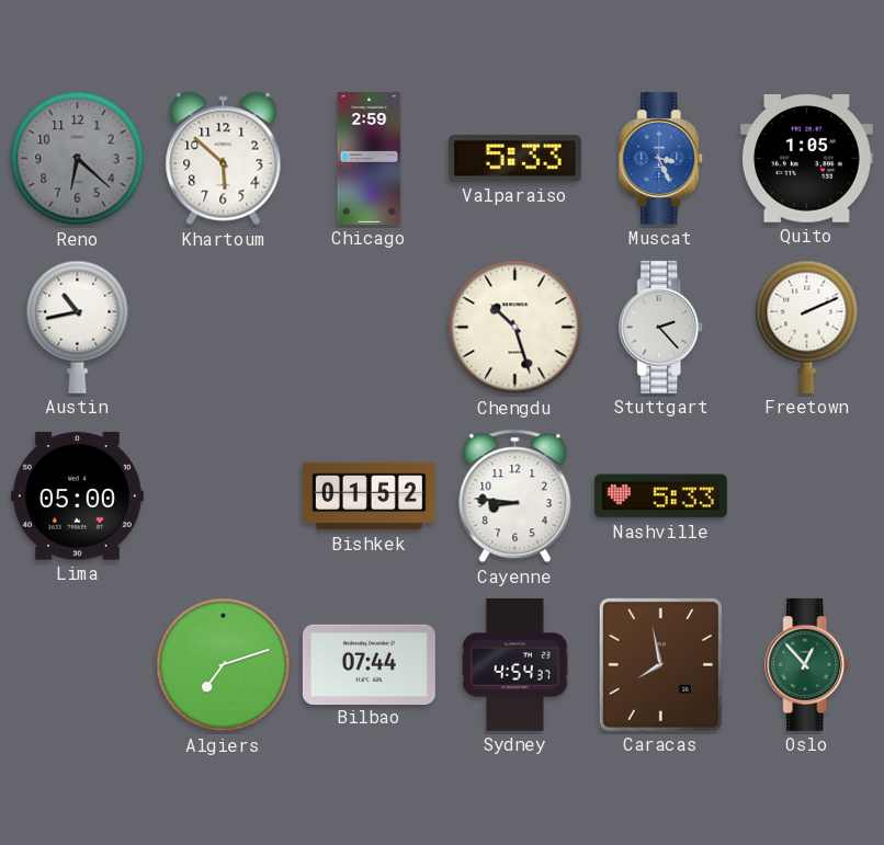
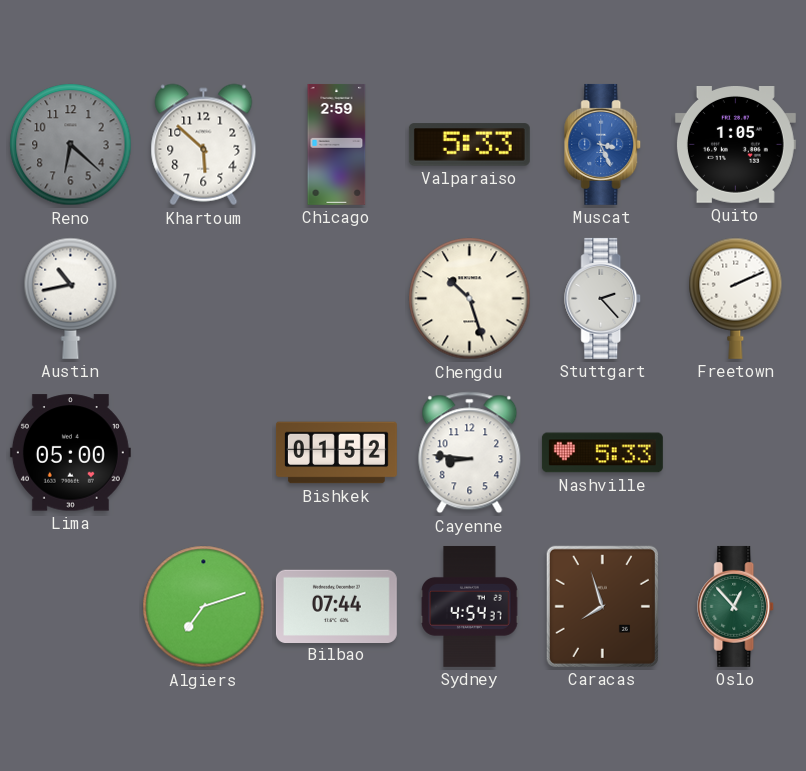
Caracas: 7:58 -> 7:57
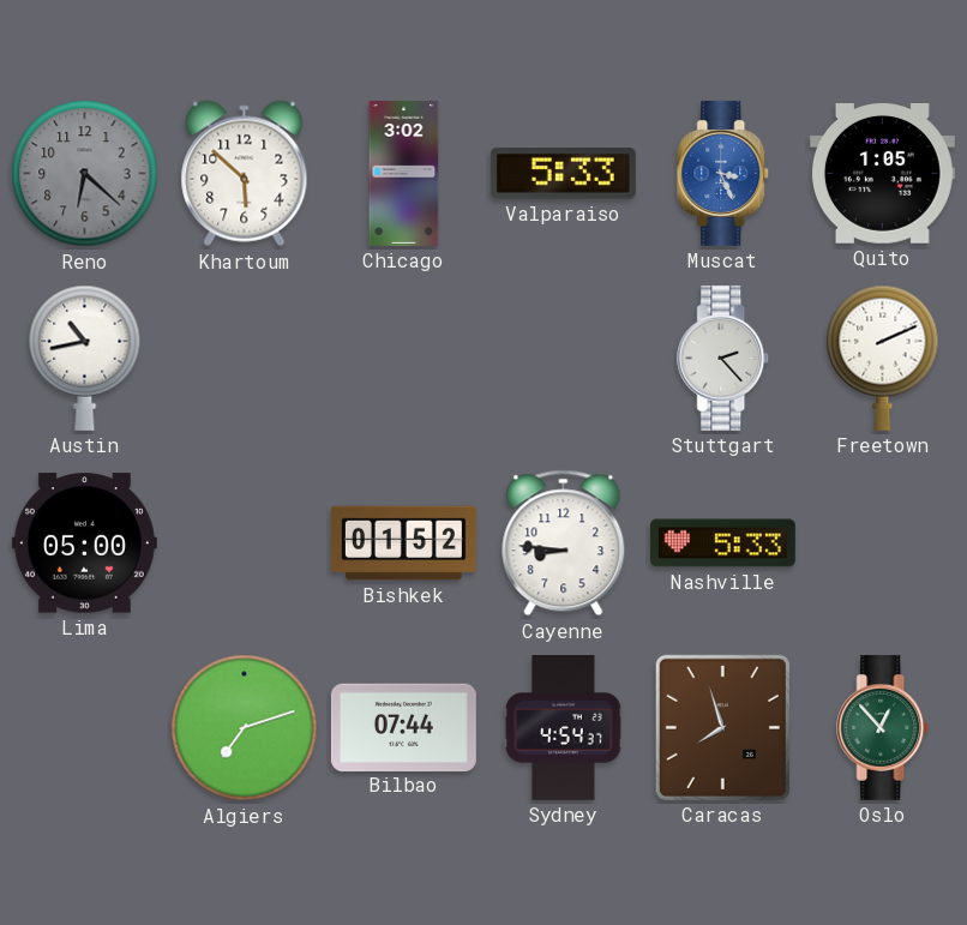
Chicago: 2:59 -> 3:02
Chengdu: 10:27 -> none
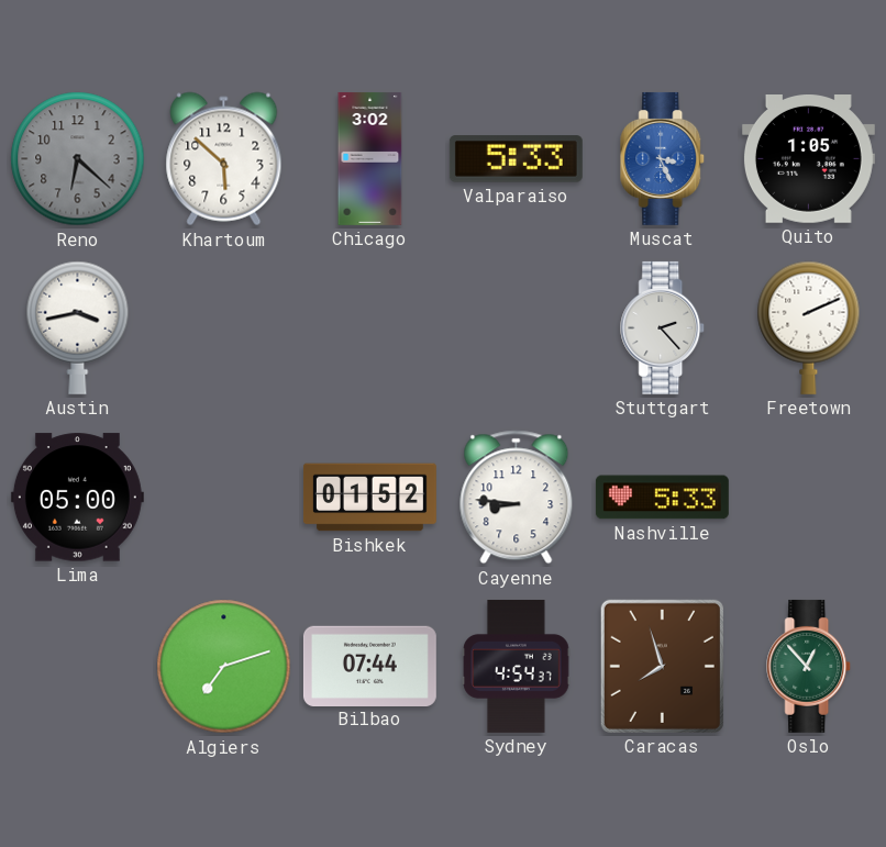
Austin: 10:43 -> 3:43
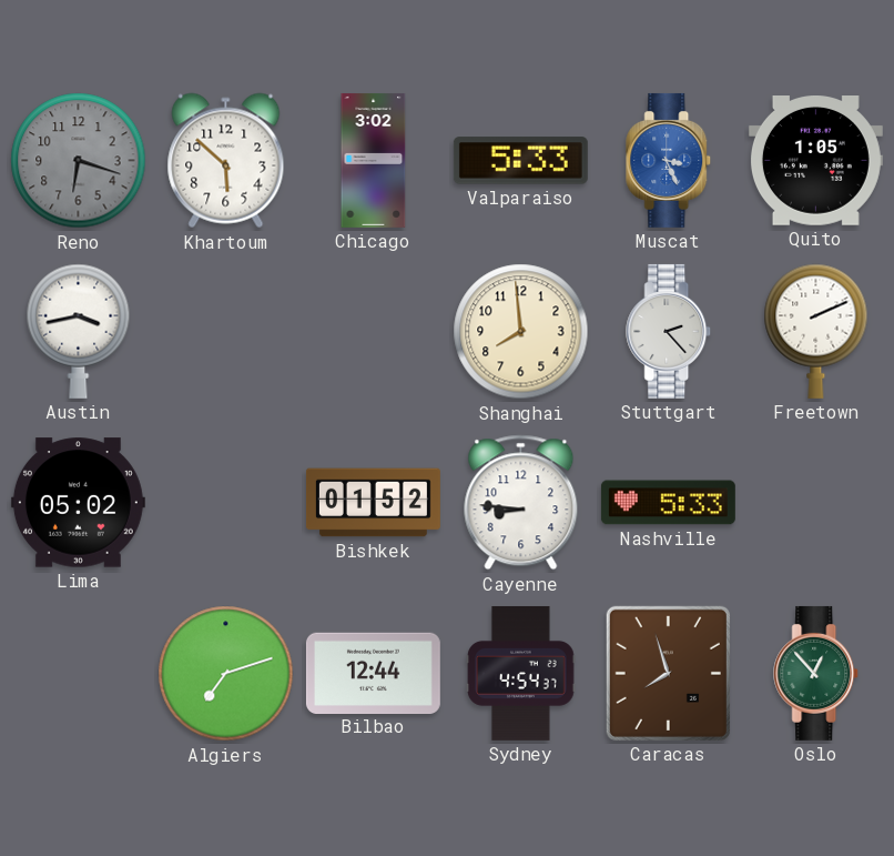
Reno: 6:22 -> 6:18
Shanghai: none -> 7:59
Lima: 05:00 -> 05:02
Bilbao: 07:44 -> 12:44
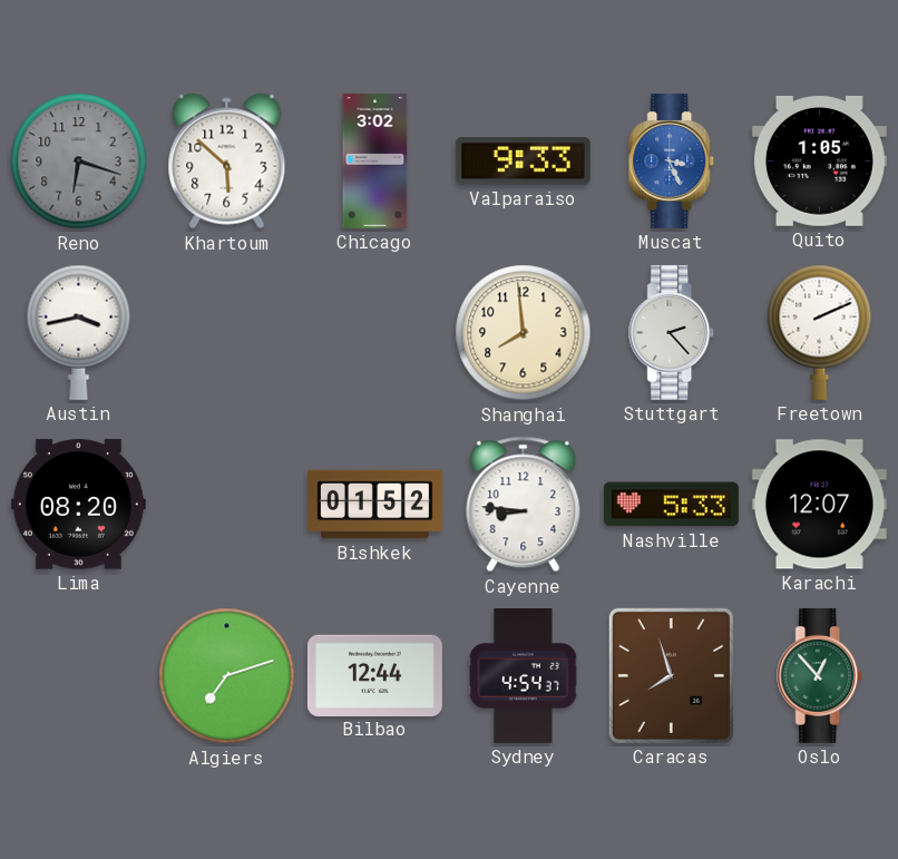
Valparaiso: 5:33 -> 9:33
Lima: 05:02 -> 08:20
Karachi: none -> 12:07
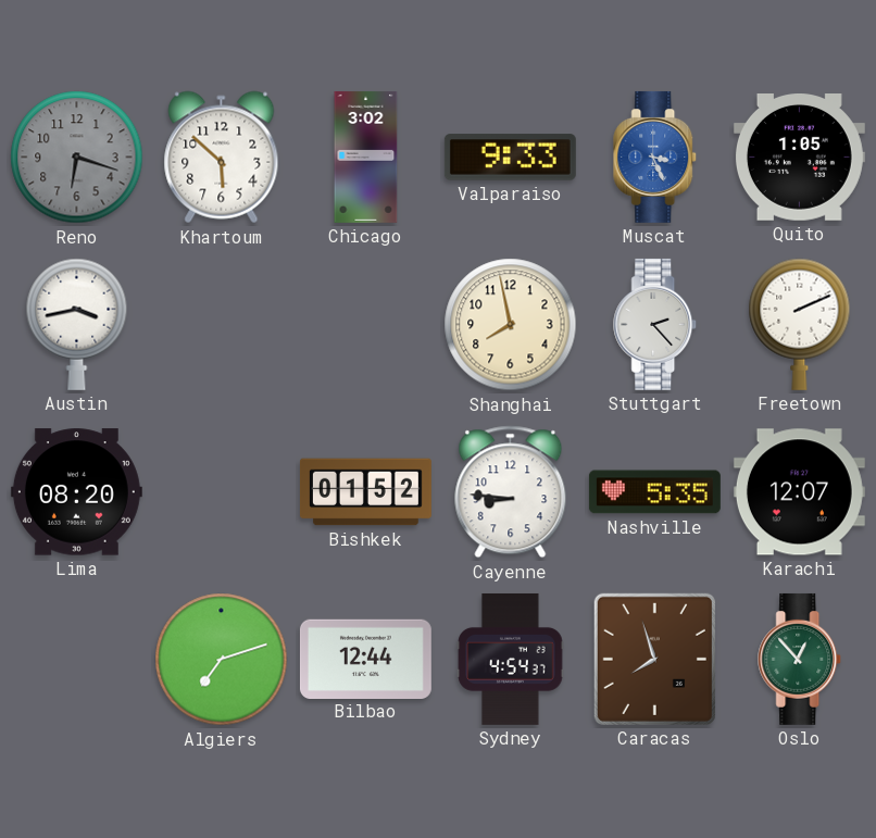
Shanghai: 7:59 -> 7:58
Nashville: 5:33 -> 5:35
